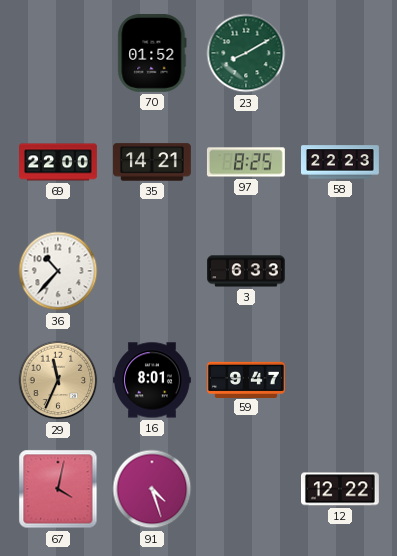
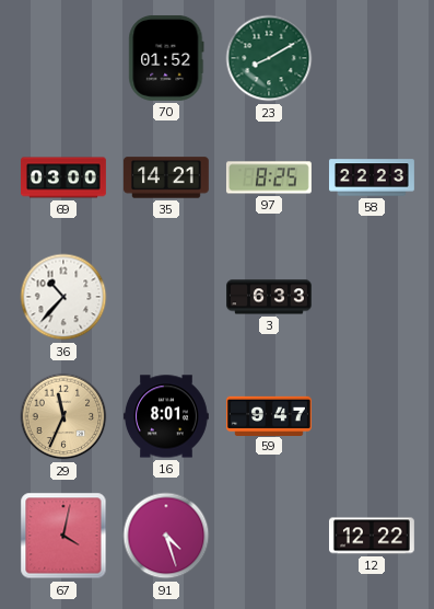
69: 22:00 -> 03:00
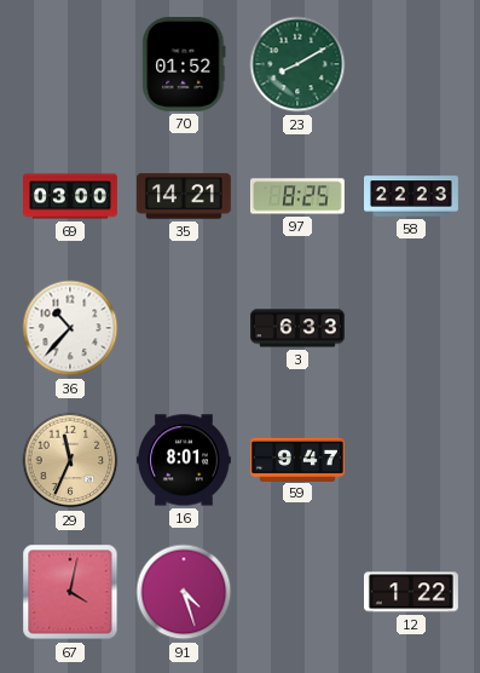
12: 12:22 -> 1:22
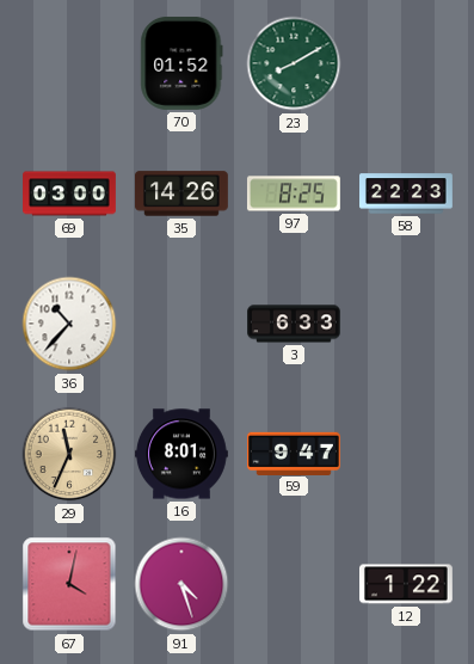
35: 14:21 -> 14:26
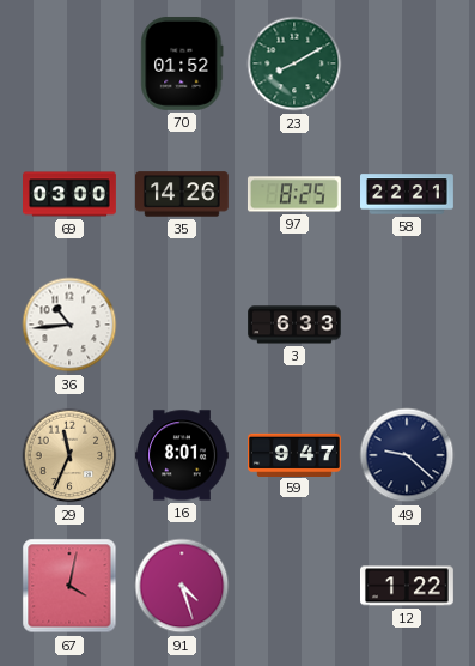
58: 22:23 -> 22:21
36: 10:37 -> 10:44
49: none -> 9:22
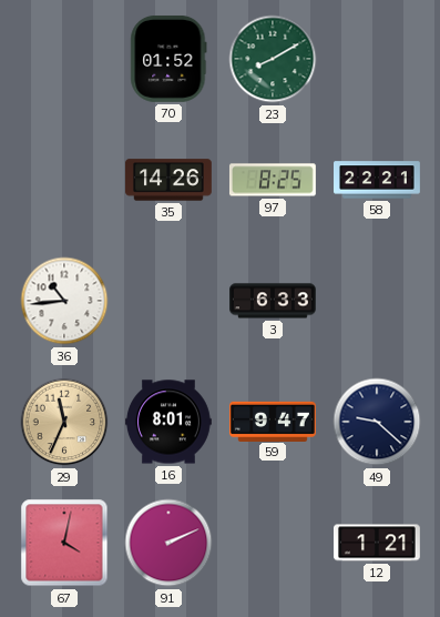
69: 03:00 -> none
91: 4:27 -> 2:11
12: 1:22 -> 1:21
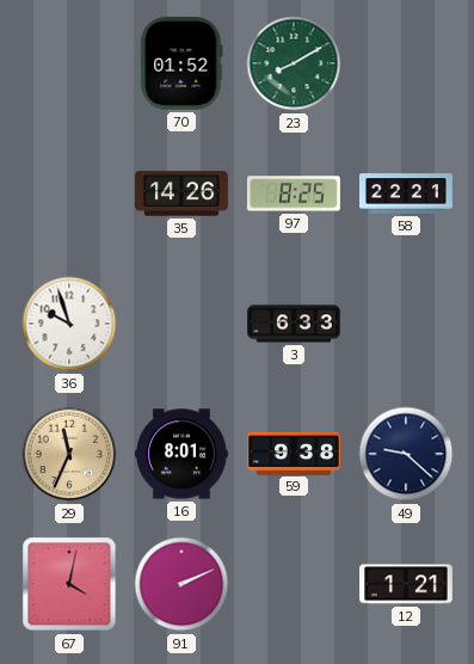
36: 10:44 -> 9:57
59: 9:47 -> 9:38
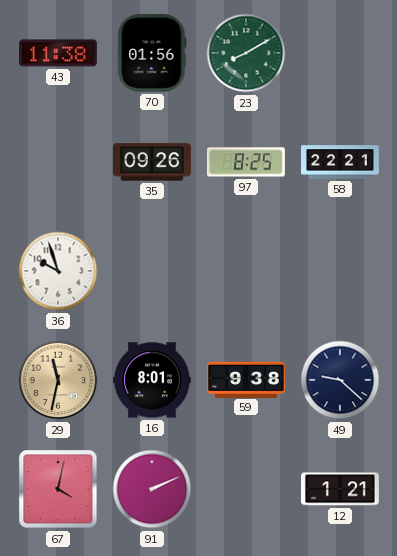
43: none -> 11:38
70: 01:52 -> 01:56
35: 14:26 -> 09:26
3: 6:33 -> none
29: 11:34 -> 11:32
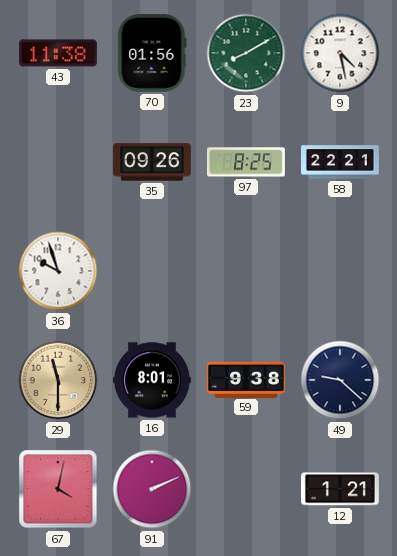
9: none -> 4:28
29: 11:32 -> 11:30
